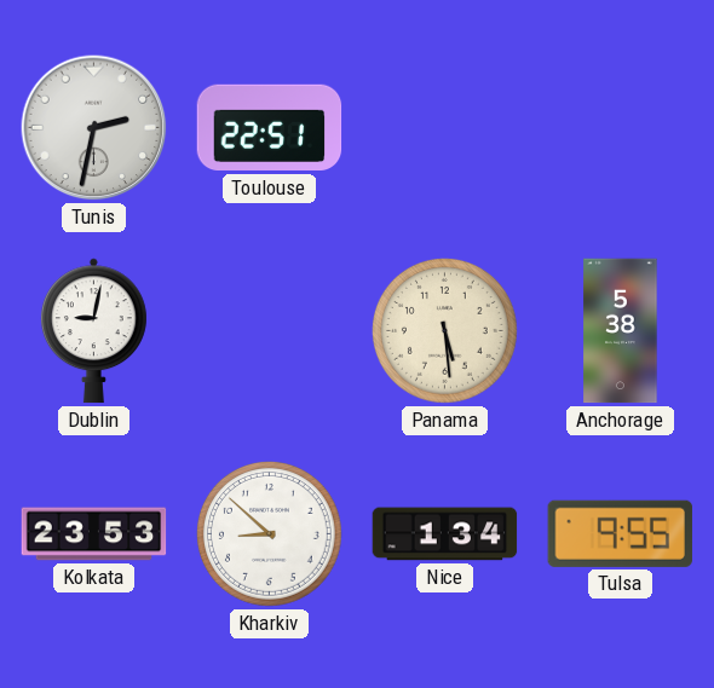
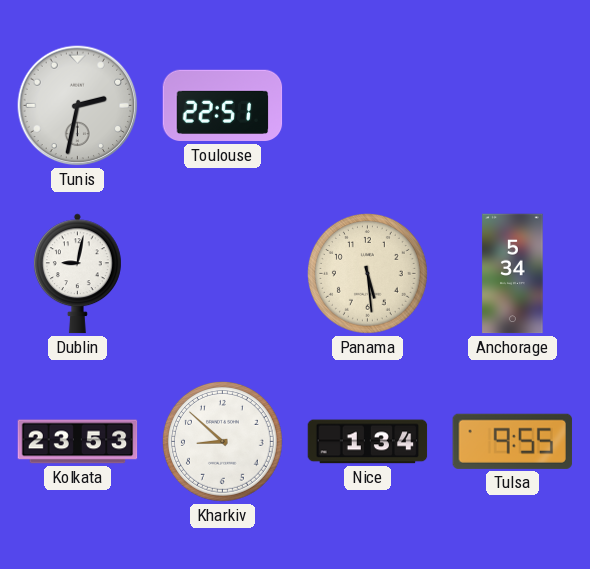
Anchorage: 5:38 -> 5:34
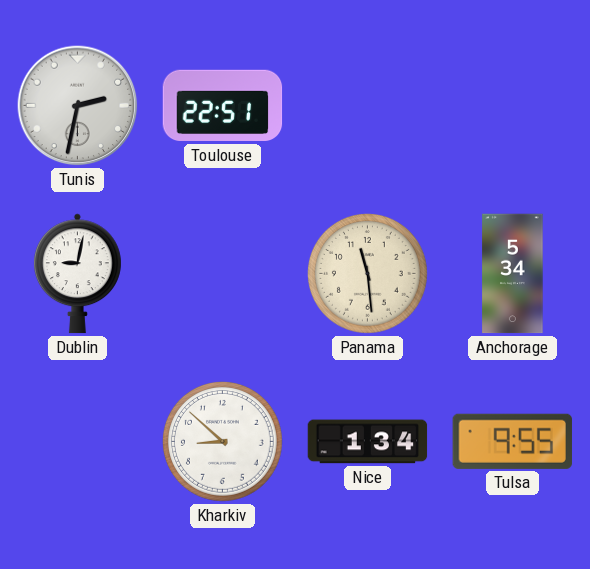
Panama: 5:29 -> 11:29
Kolkata: 23:53 -> none
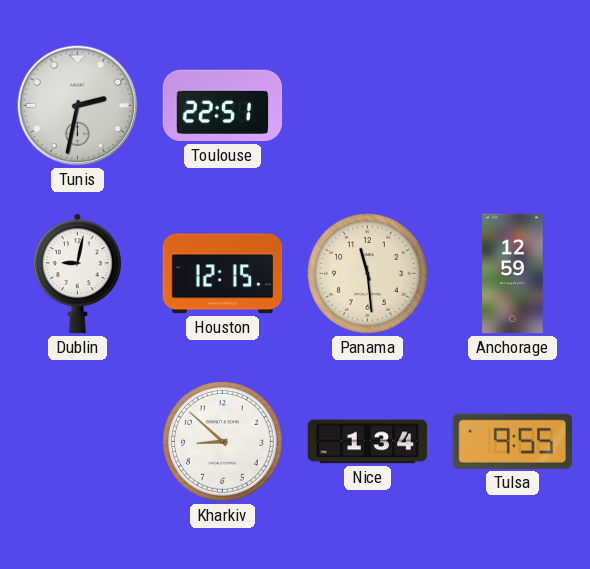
Houston: none -> 12:15
Anchorage: 5:34 -> 12:59
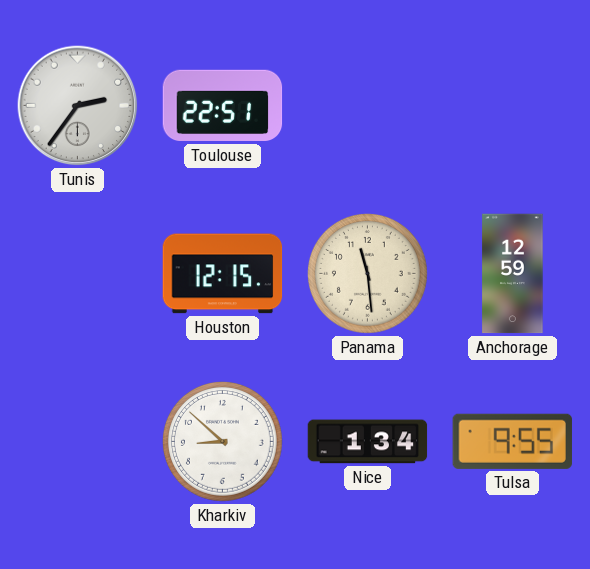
Tunis: 2:32 -> 2:36
Dublin: 9:02 -> none
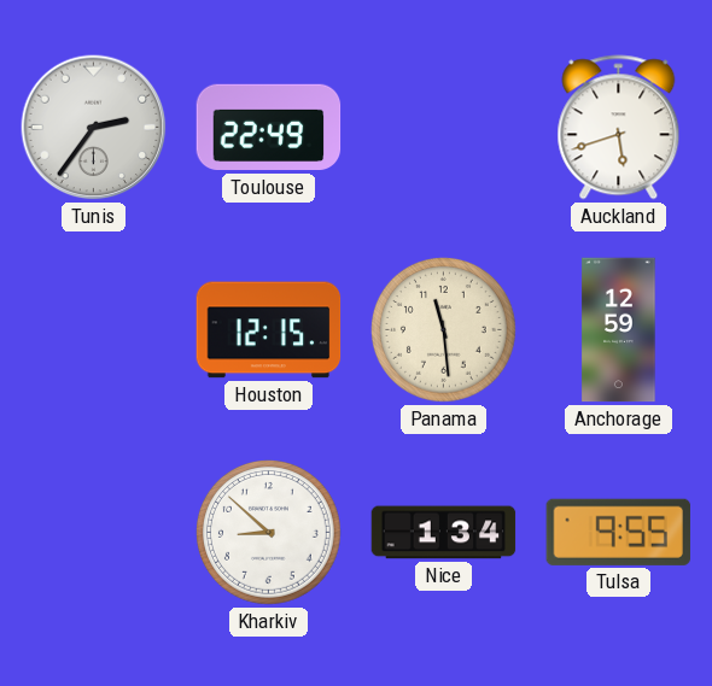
Toulouse: 22:51 -> 22:49
Auckland: none -> 5:42
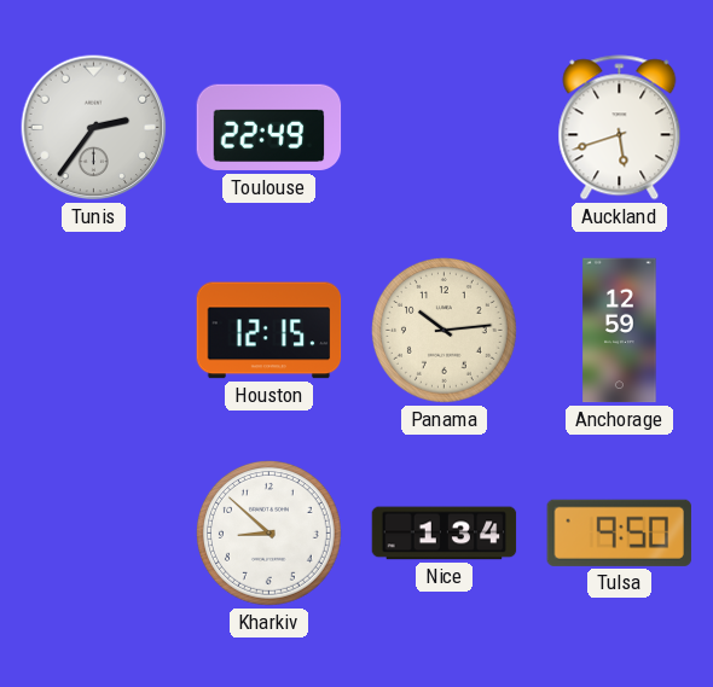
Panama: 11:29 -> 10:14
Tulsa: 9:55 -> 9:50
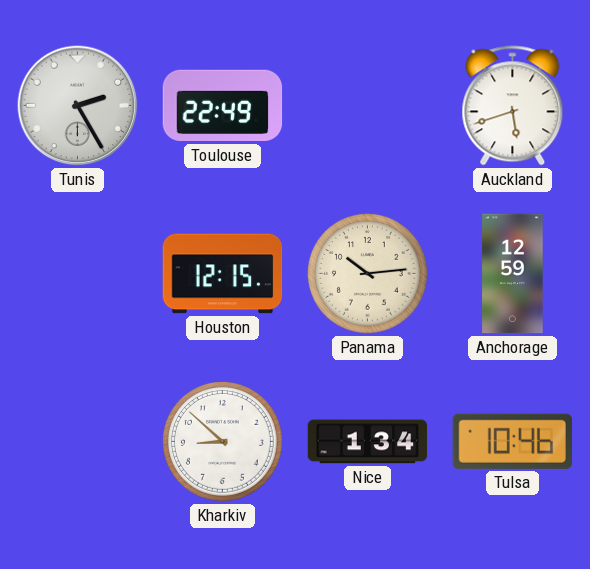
Tunis: 2:36 -> 2:25
Tulsa: 9:50 -> 10:46
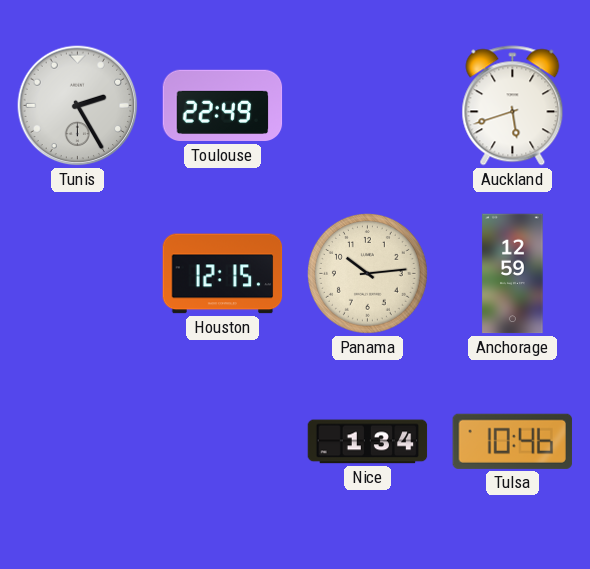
Kharkiv: 8:52 -> none
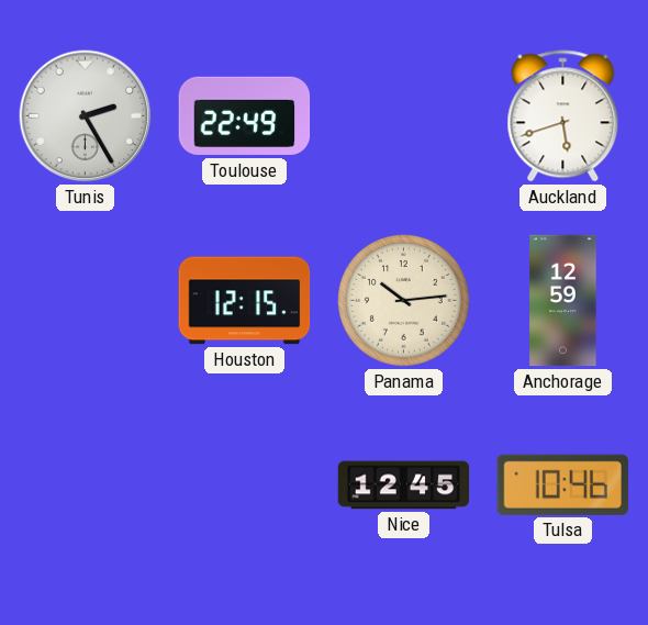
Nice: 1:34 -> 12:45
